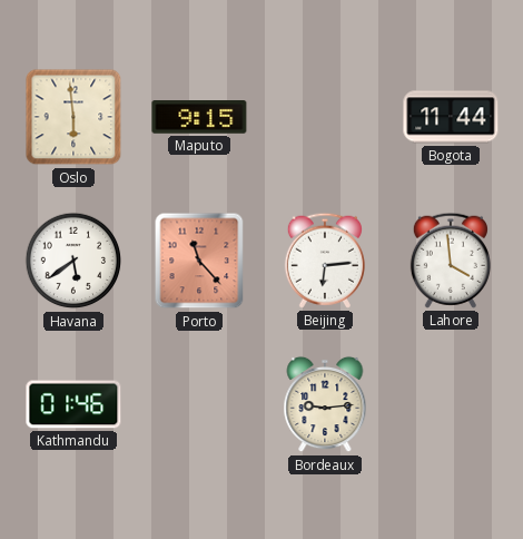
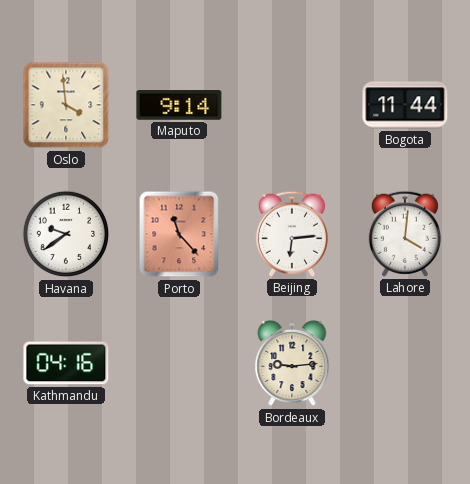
Oslo: 5:59 -> 3:59
Maputo: 9:15 -> 9:14
Havana: 5:39 -> 9:39
Lahore: 3:59 -> 4:01
Kathmandu: 01:46 -> 04:16
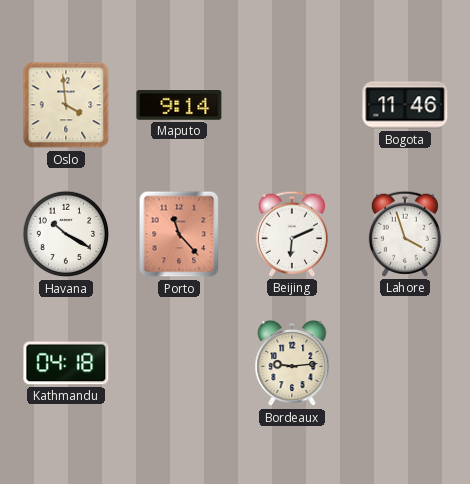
Bogota: 11:44 -> 11:46
Havana: 9:39 -> 10:20
Beijing: 6:14 -> 6:11
Lahore: 4:01 -> 3:57
Kathmandu: 04:16 -> 04:18
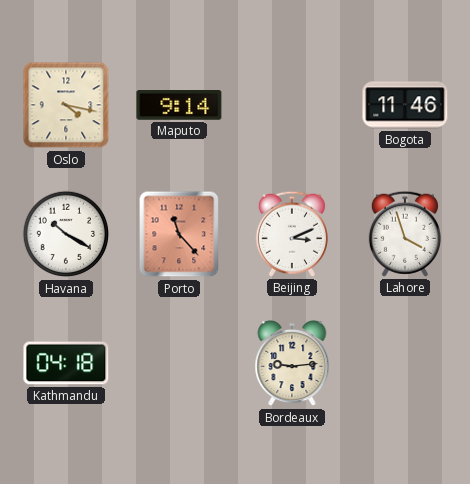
Oslo: 3:59 -> 4:17
Beijing: 6:11 -> 3:11
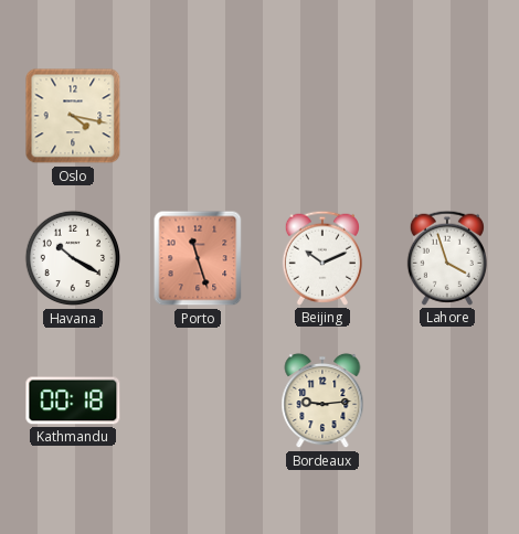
Maputo: 9:14 -> none
Bogota: 11:46 -> none
Porto: 11:23 -> 11:27
Beijing: 3:11 -> 10:11
Kathmandu: 04:18 -> 00:18
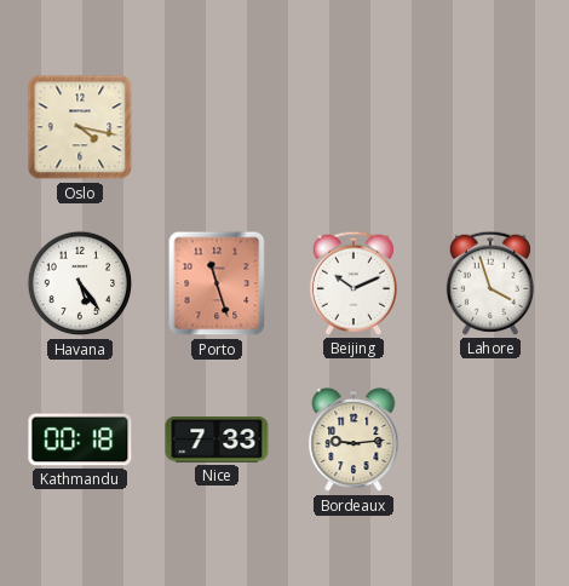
Havana: 10:20 -> 5:24
Nice: none -> 7:33
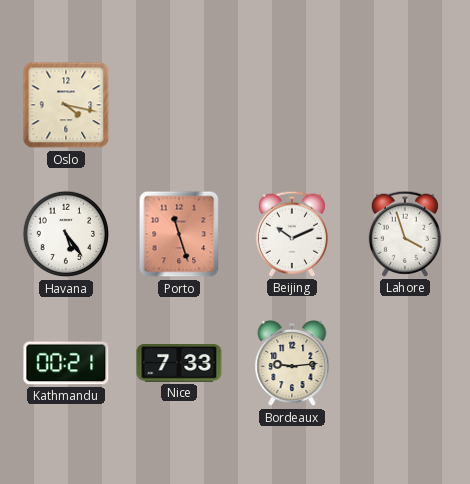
Kathmandu: 00:18 -> 00:21
